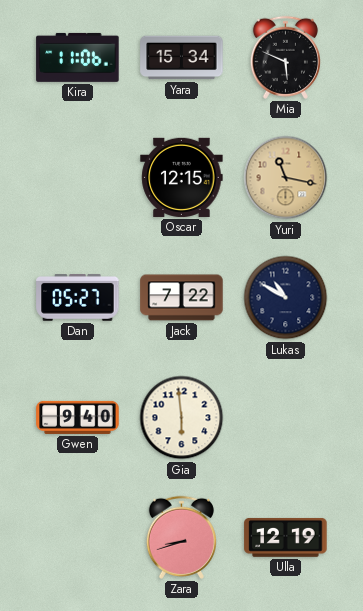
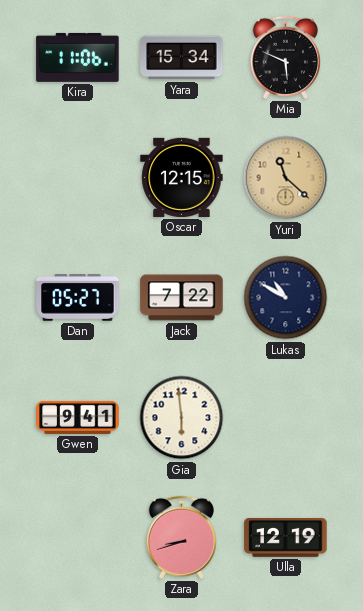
Yuri: 11:17 -> 11:22
Gwen: 9:40 -> 9:41
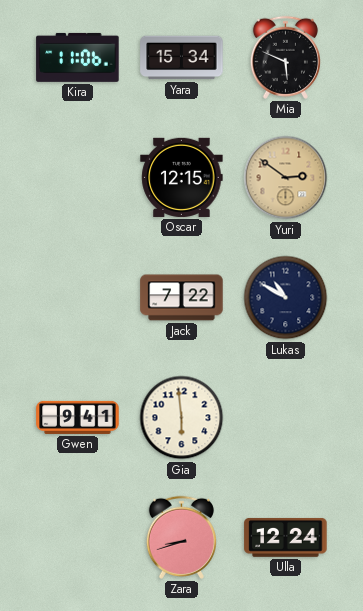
Yuri: 11:22 -> 2:51
Dan: 05:27 -> none
Ulla: 12:19 -> 12:24
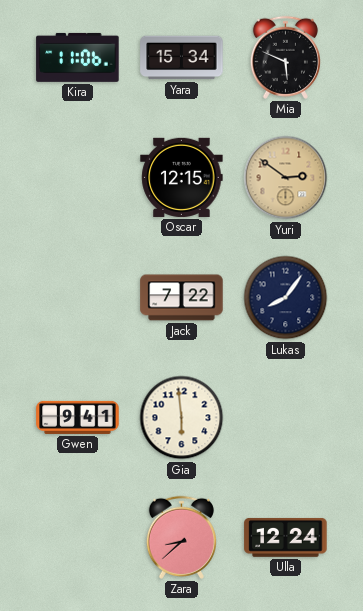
Lukas: 10:50 -> 8:06
Zara: 8:42 -> 8:38
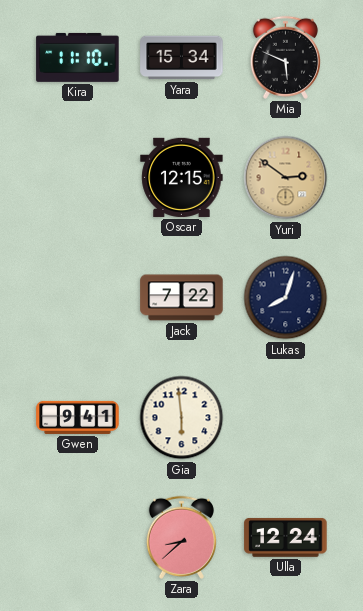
Kira: 11:06 -> 11:10
Lukas: 8:06 -> 8:03
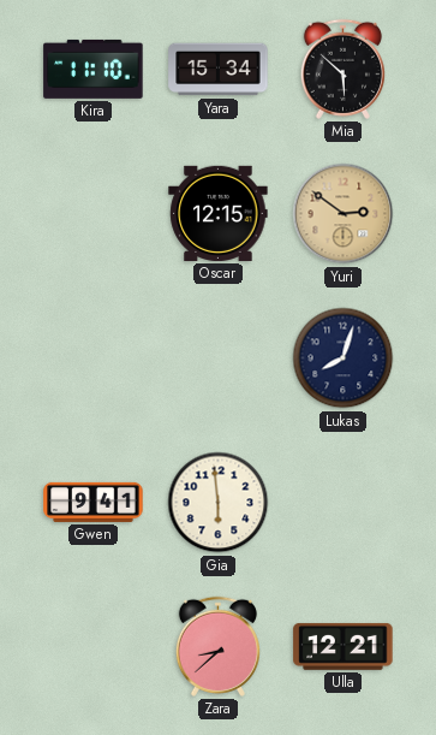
Mia: 5:49 -> 5:52
Jack: 7:22 -> none
Ulla: 12:24 -> 12:21
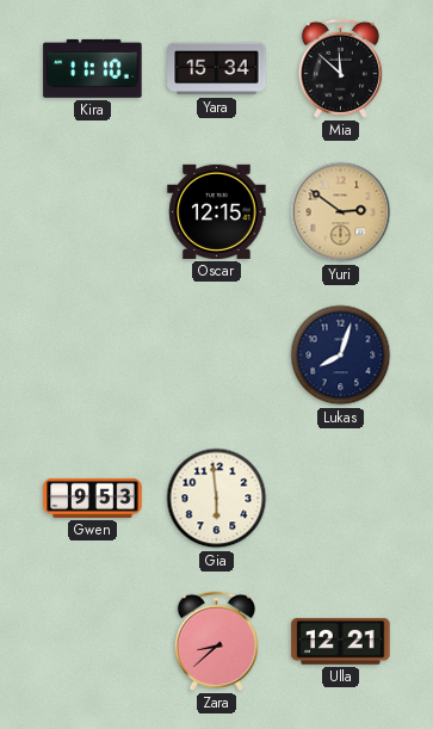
Mia: 5:52 -> 11:52
Gwen: 9:41 -> 9:53
